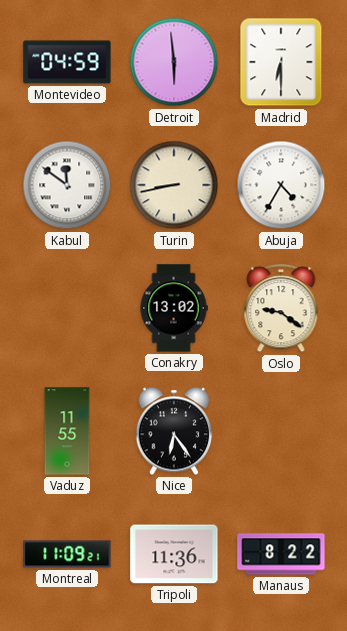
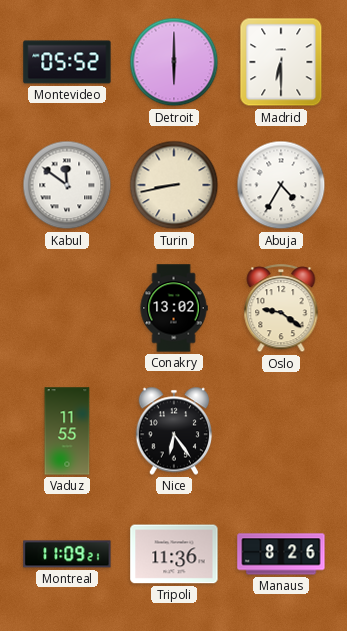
Montevideo: 04:59 -> 05:52
Detroit: 5:59 -> 6:00
Manaus: 8:22 -> 8:26
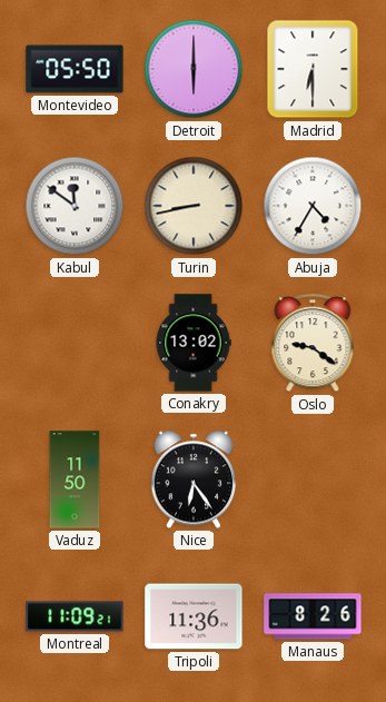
Montevideo: 05:52 -> 05:50
Vaduz: 11:55 -> 11:50
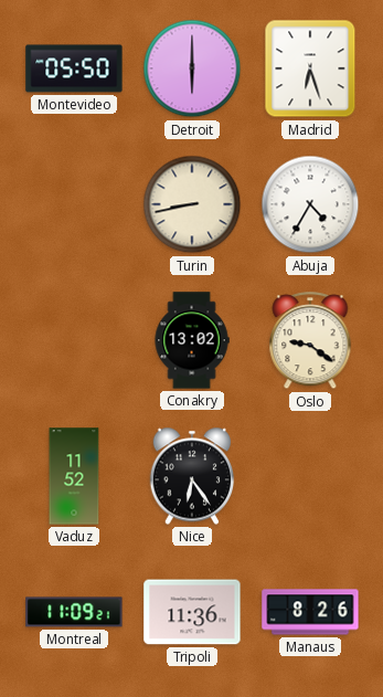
Madrid: 6:30 -> 6:27
Kabul: 11:51 -> none
Vaduz: 11:50 -> 11:52
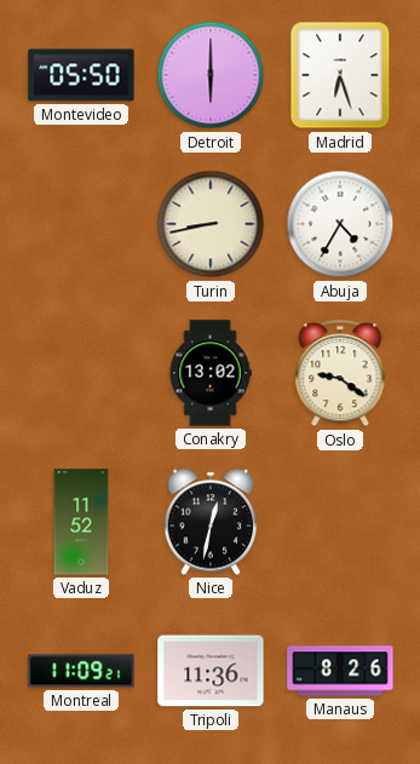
Nice: 6:24 -> 12:32
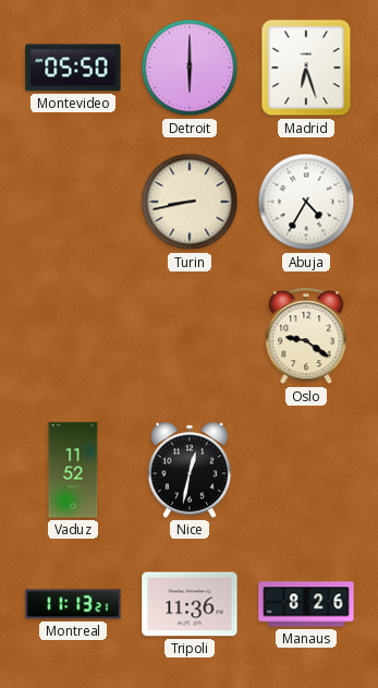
Conakry: 13:02 -> none
Montreal: 11:09 -> 11:13
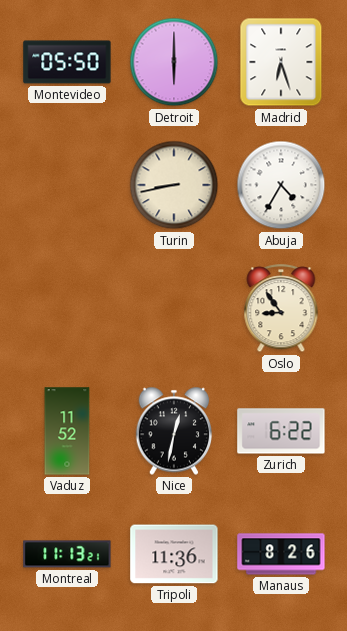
Oslo: 9:21 -> 8:54
Zurich: none -> 6:22
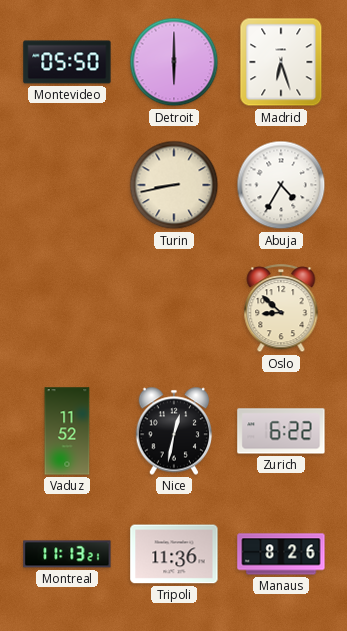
Oslo: 8:54 -> 8:52
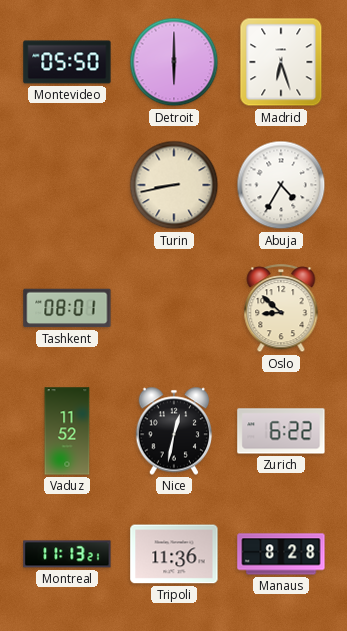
Tashkent: none -> 08:01
Manaus: 8:26 -> 8:28
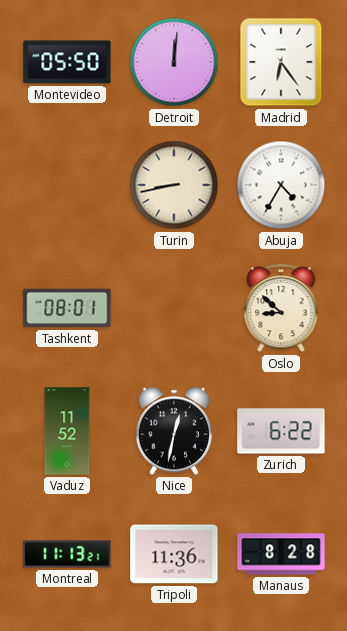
Detroit: 6:00 -> 12:01
Madrid: 6:27 -> 6:24
